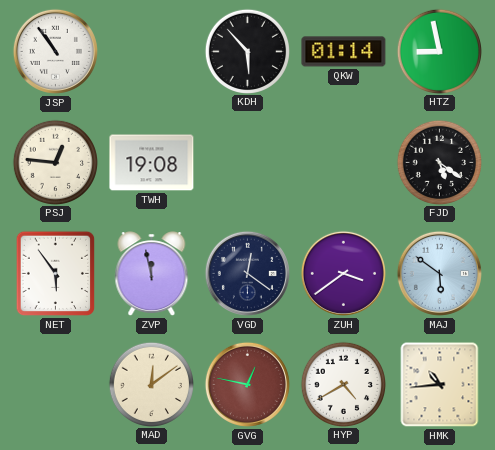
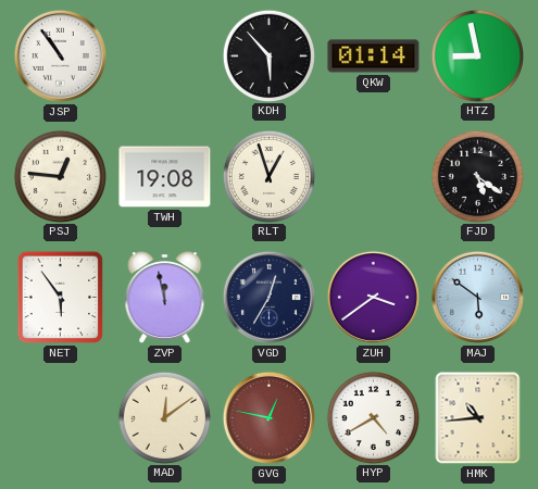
RLT: none -> 12:57
VGD: 12:21 -> 12:35
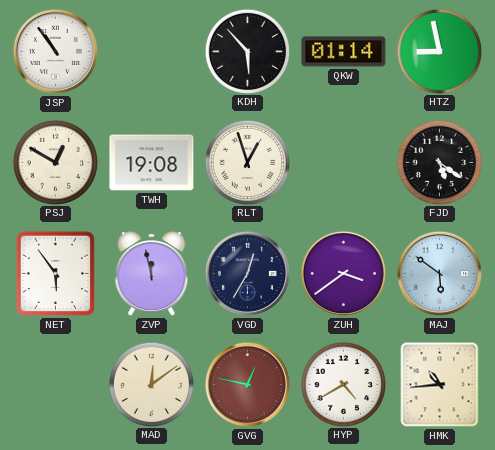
PSJ: 12:46 -> 12:50
